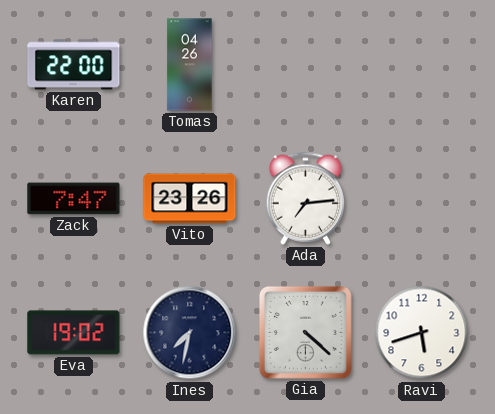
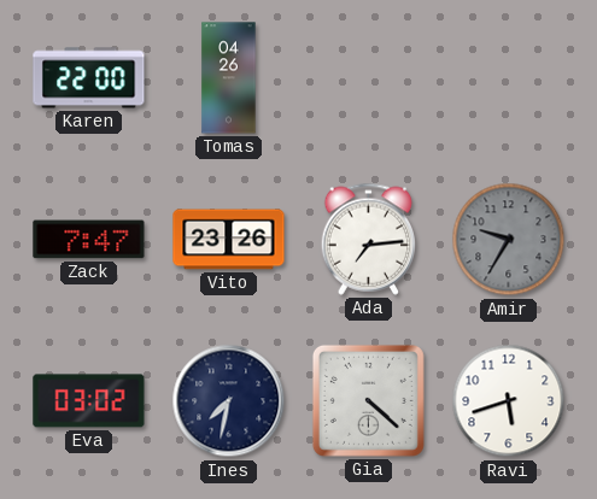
Amir: none -> 9:35
Eva: 19:02 -> 03:02
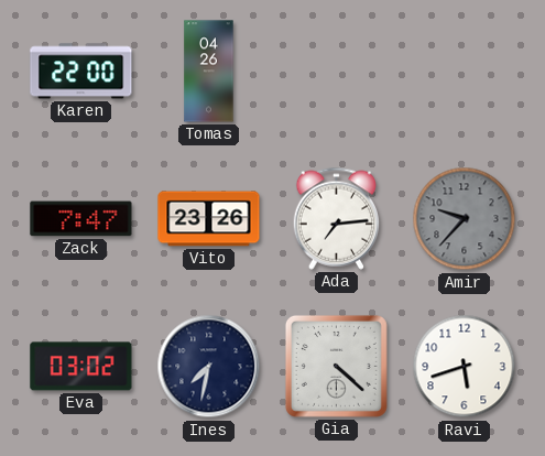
Amir: 9:35 -> 9:37
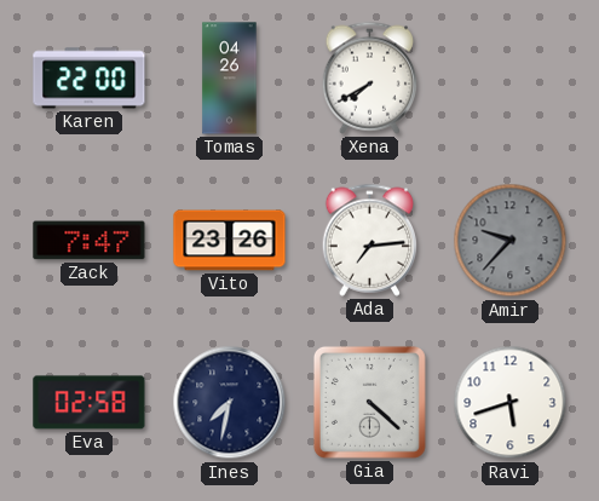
Xena: none -> 7:40
Eva: 03:02 -> 02:58
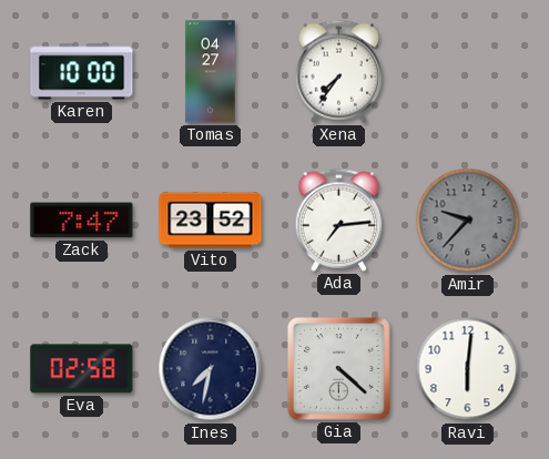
Karen: 22:00 -> 10:00
Tomas: 04:26 -> 04:27
Xena: 7:40 -> 7:36
Vito: 23:26 -> 23:52
Ravi: 5:42 -> 6:01
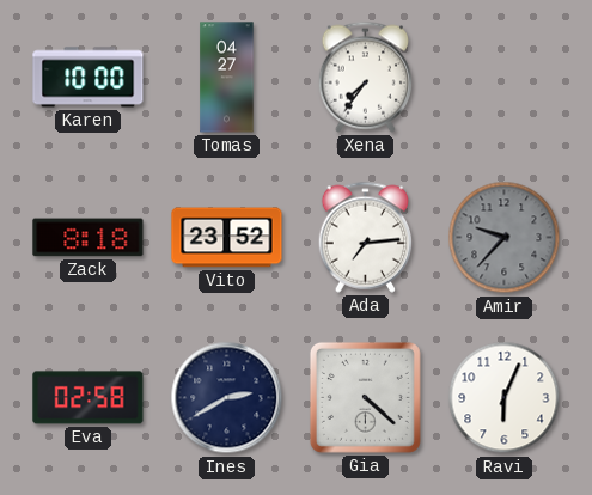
Zack: 7:47 -> 8:18
Ines: 7:32 -> 2:40
Ravi: 6:01 -> 6:04
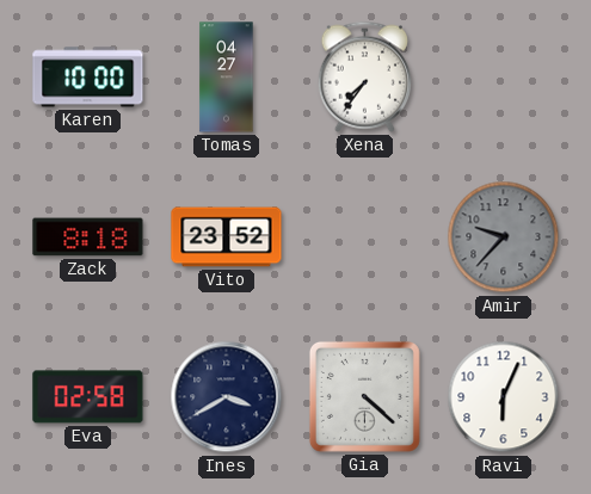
Ada: 7:14 -> none
Ines: 2:40 -> 3:40
